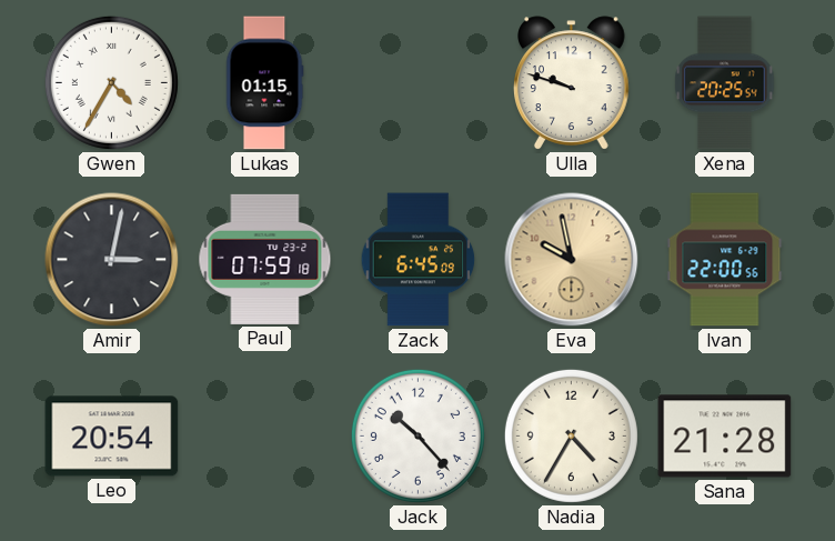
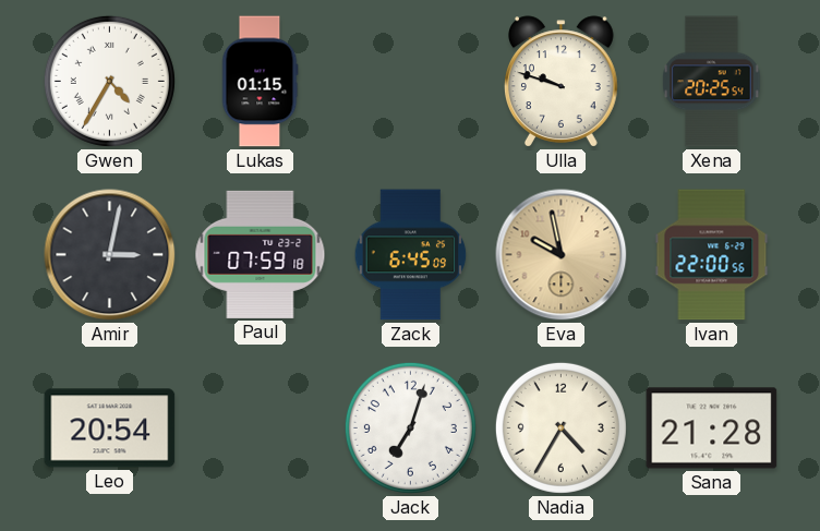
Jack: 10:23 -> 7:03
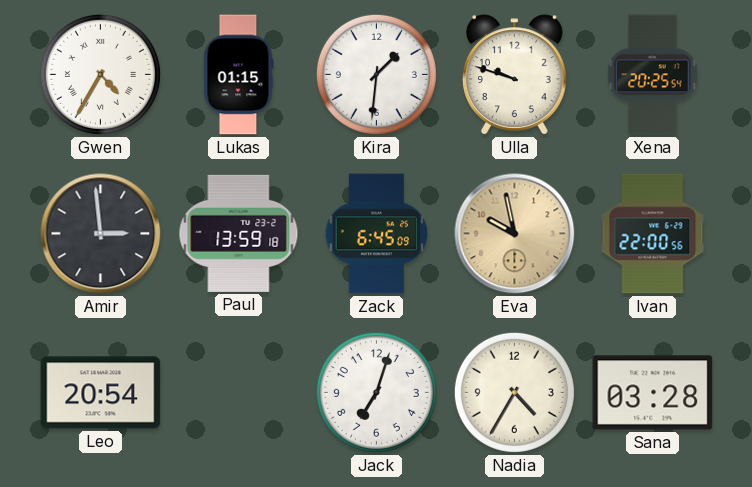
Kira: none -> 1:31
Amir: 3:02 -> 2:59
Paul: 07:59 -> 13:59
Sana: 21:28 -> 03:28
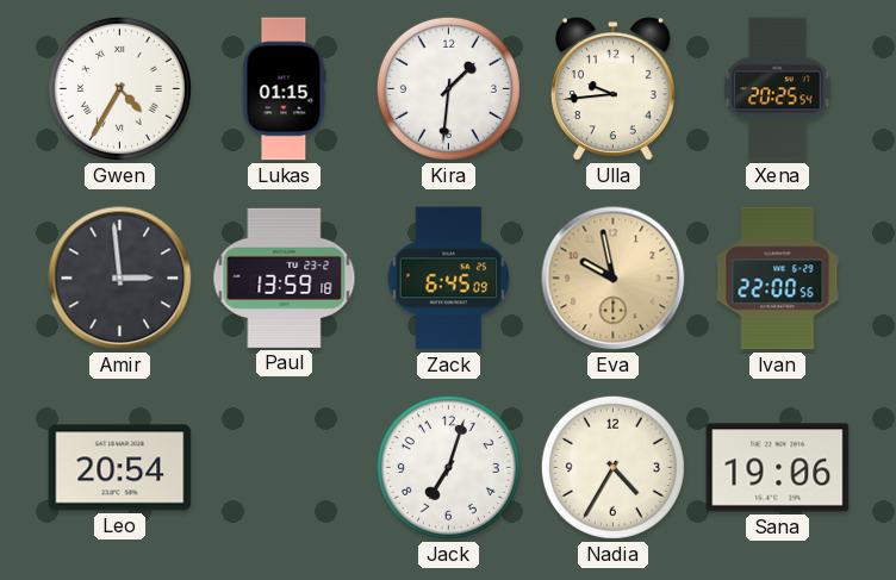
Ulla: 9:48 -> 9:44
Sana: 03:28 -> 19:06
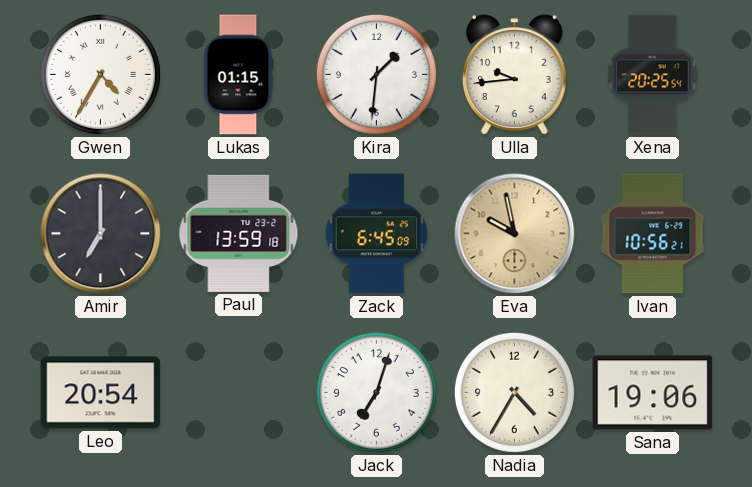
Amir: 2:59 -> 7:00
Ivan: 22:00 -> 10:56
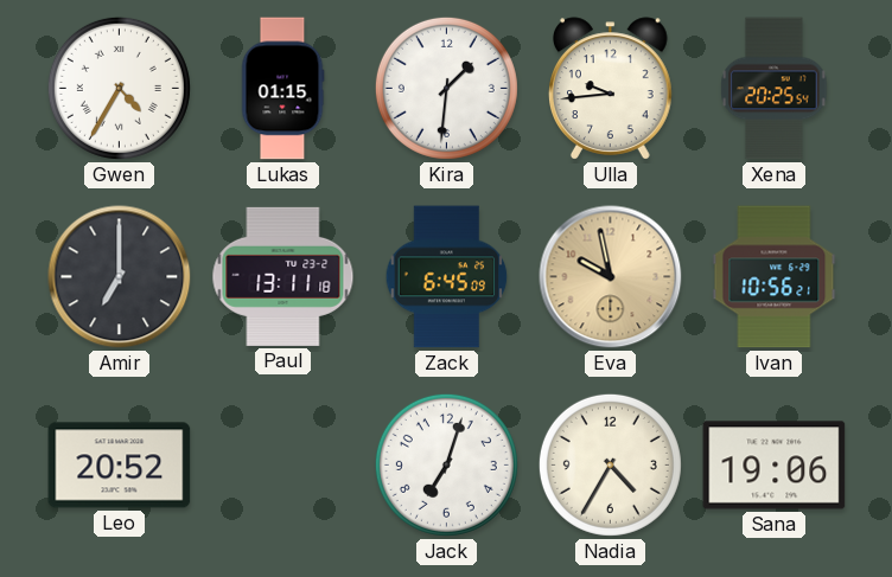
Paul: 13:59 -> 13:11
Leo: 20:54 -> 20:52
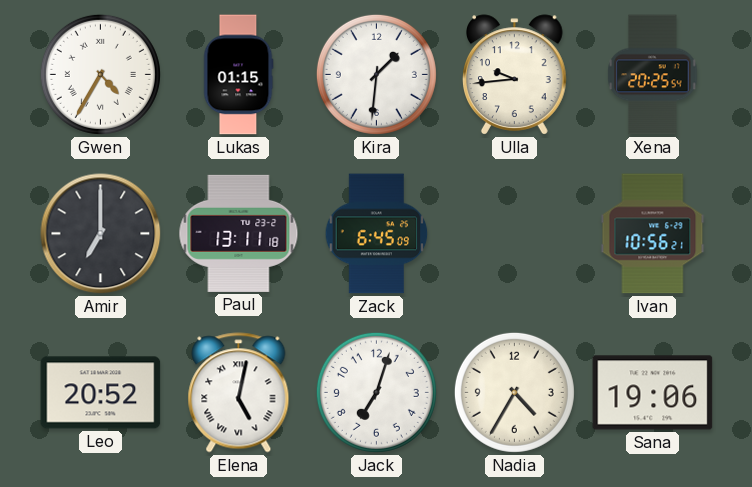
Eva: 9:58 -> none
Elena: none -> 5:02
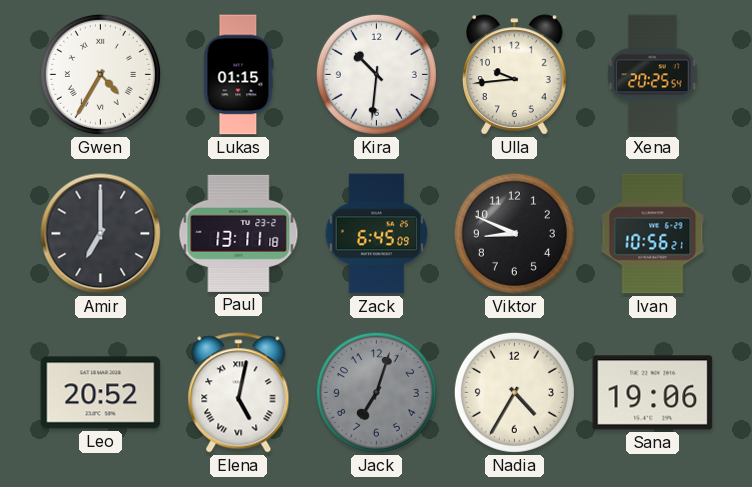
Kira: 1:31 -> 10:31
Viktor: none -> 8:49
Jack dial: white -> grey
